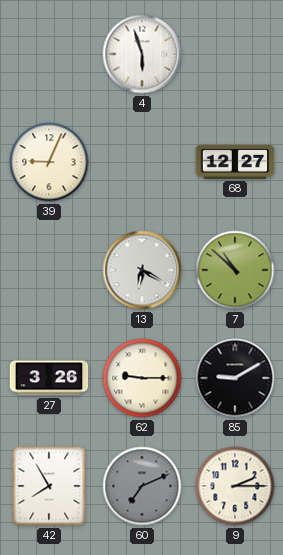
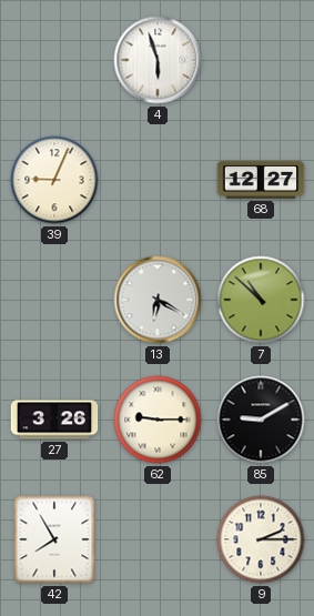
60: 7:11 -> none
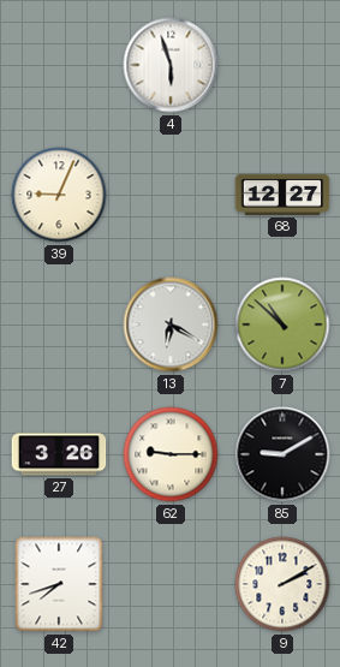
42: 7:55 -> 7:42
9: 2:15 -> 2:10
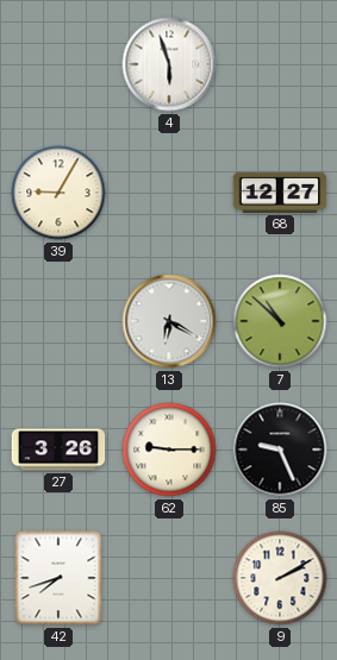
39: 9:04 -> 9:05
85: 9:10 -> 9:26
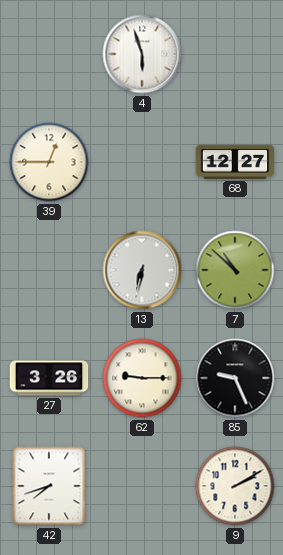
39: 9:05 -> 12:45
13: 6:20 -> 6:32
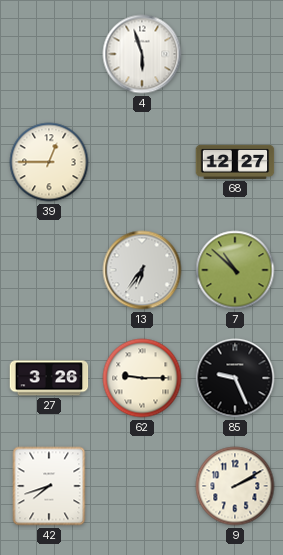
13: 6:32 -> 6:36
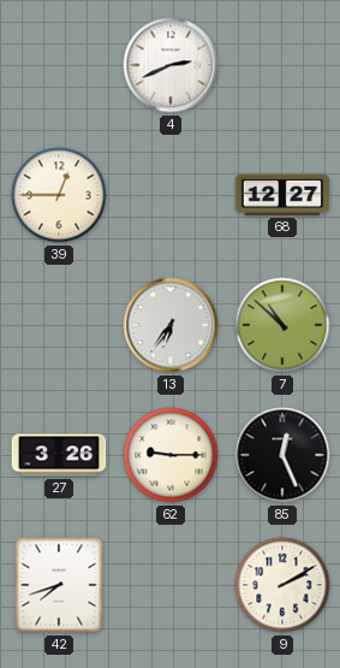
4: 5:57 -> 2:41
85: 9:26 -> 12:26
